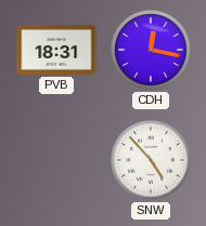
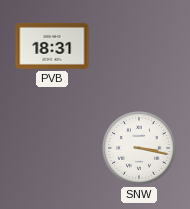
CDH: 12:17 -> none
SNW: 4:53 -> 3:17
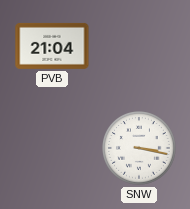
PVB: 18:31 -> 21:04
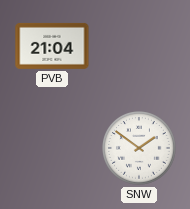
SNW: 3:17 -> 1:51
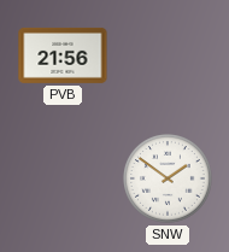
PVB: 21:04 -> 21:56
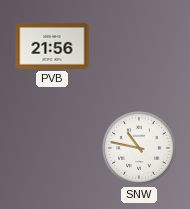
SNW: 1:51 -> 10:47
